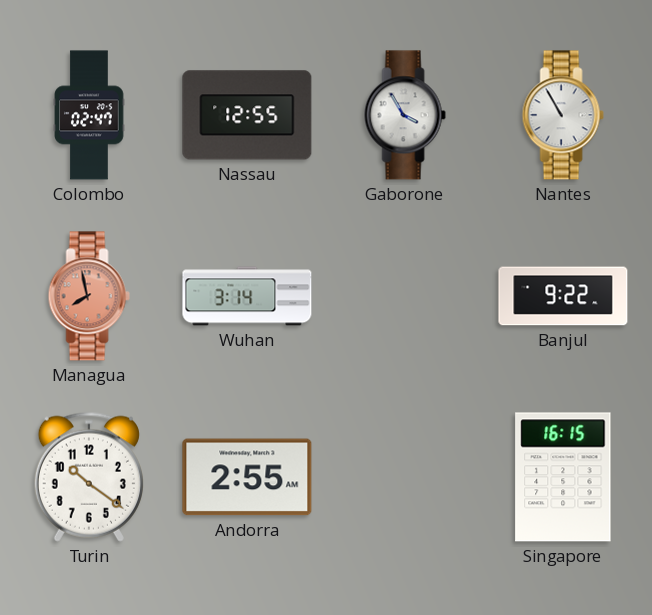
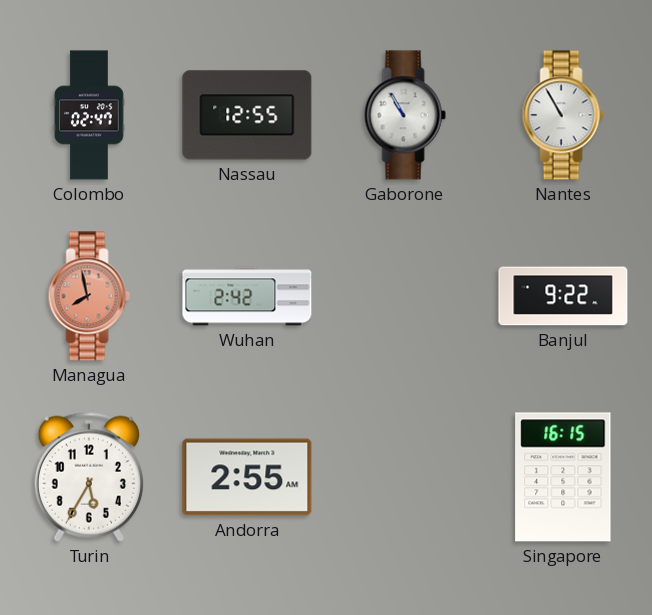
Gaborone: 3:55 -> 10:55
Wuhan: 3:14 -> 2:42
Turin: 10:21 -> 5:35
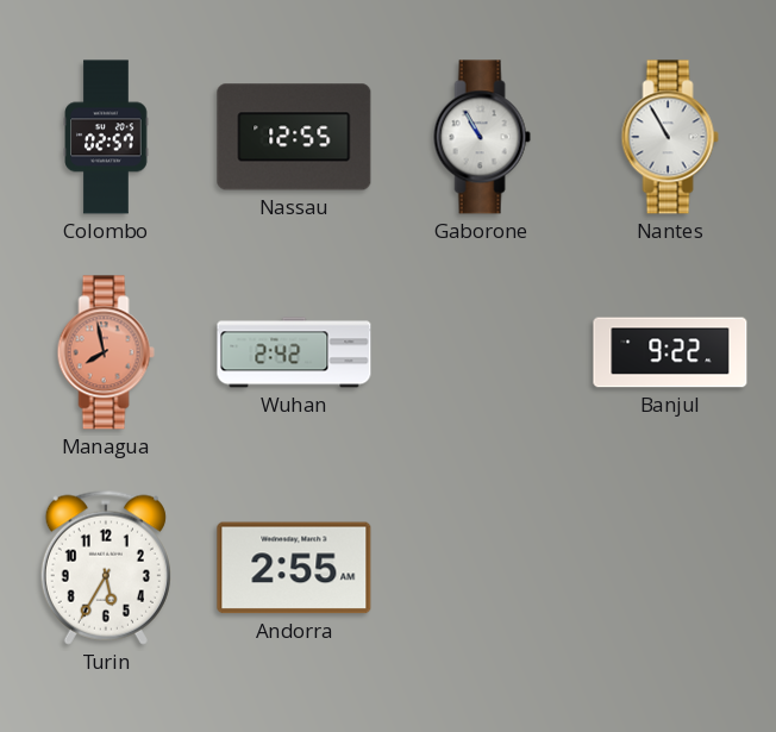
Colombo: 02:47 -> 02:57
Singapore: 16:15 -> none
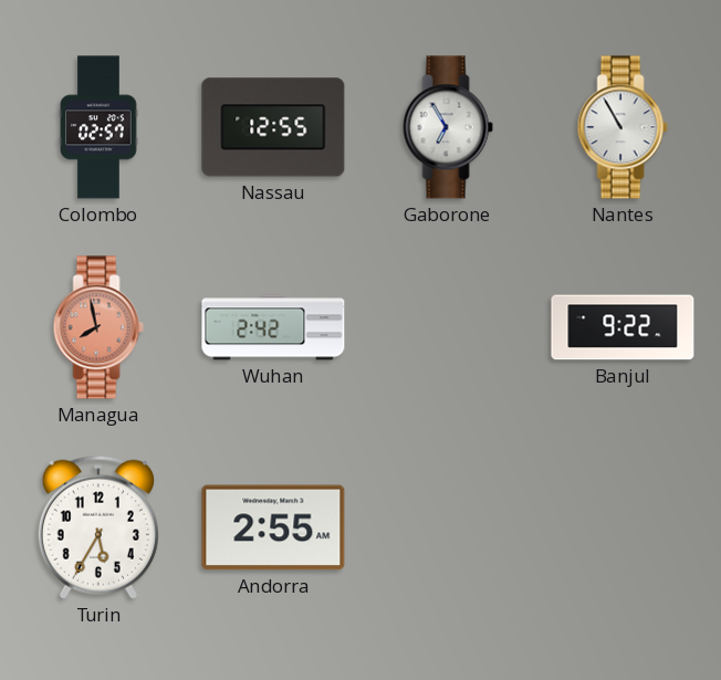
Gaborone: 10:55 -> 6:55
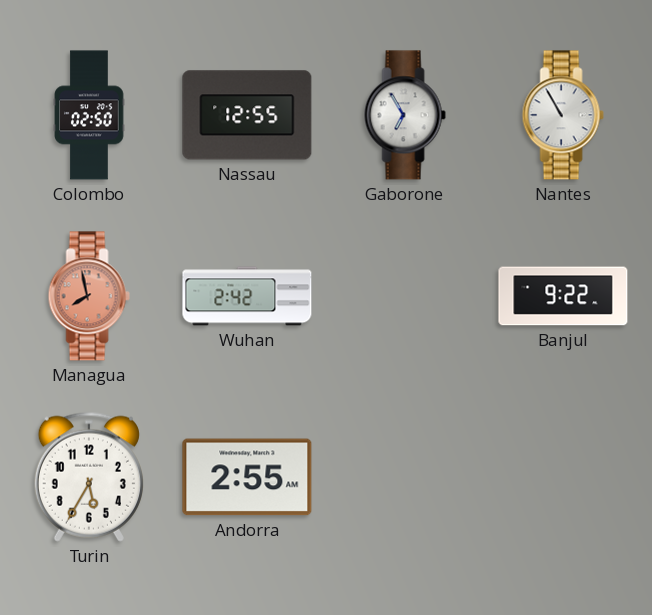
Colombo: 02:57 -> 02:50
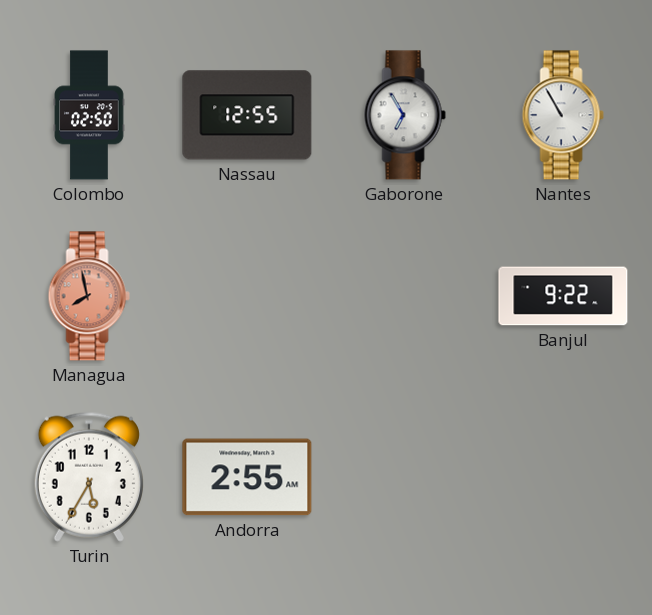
Wuhan: 2:42 -> none
